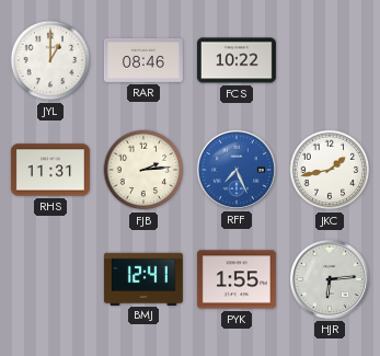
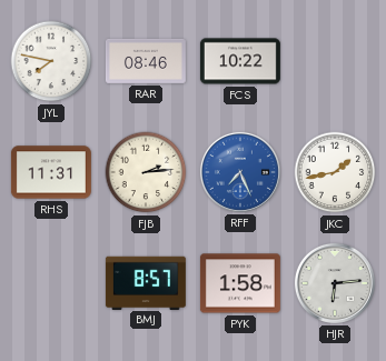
JYL: 1:00 -> 7:47
BMJ: 12:41 -> 8:57
PYK: 1:55 -> 1:58
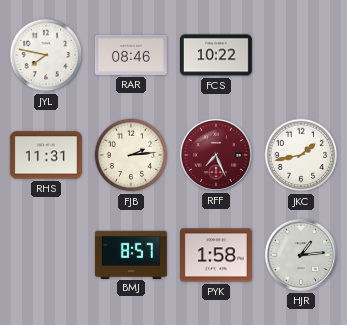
RFF dial: blue -> burgundy
HJR: 6:14 -> 1:14
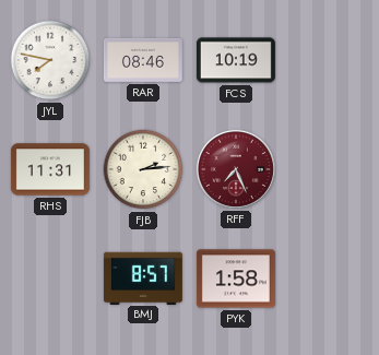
FCS: 10:22 -> 10:19
JKC: 1:43 -> none
HJR: 1:14 -> none
